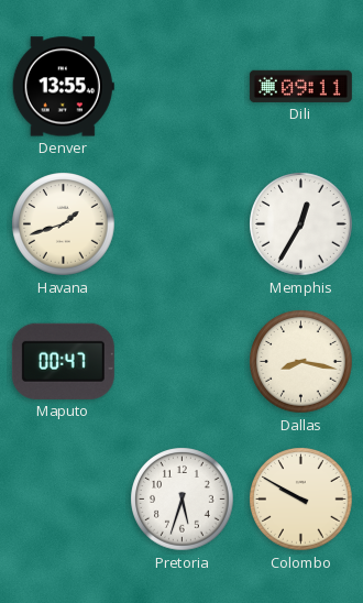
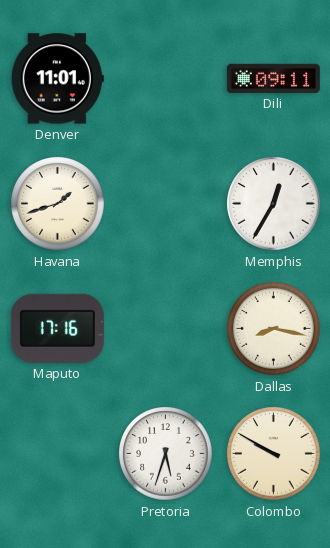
Denver: 13:55 -> 11:01
Maputo: 00:47 -> 17:16
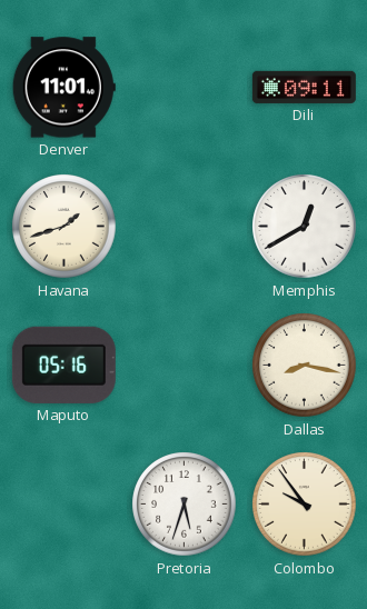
Memphis: 12:35 -> 12:40
Maputo: 17:16 -> 05:16
Colombo: 9:50 -> 9:54
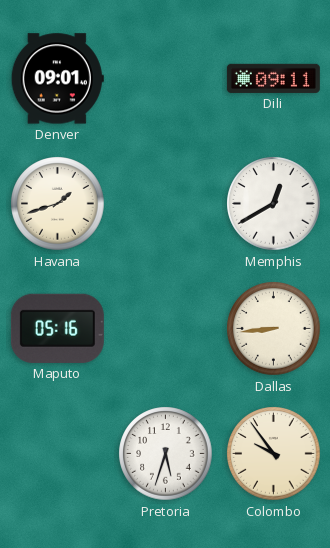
Denver: 11:01 -> 09:01
Dallas: 8:17 -> 8:44
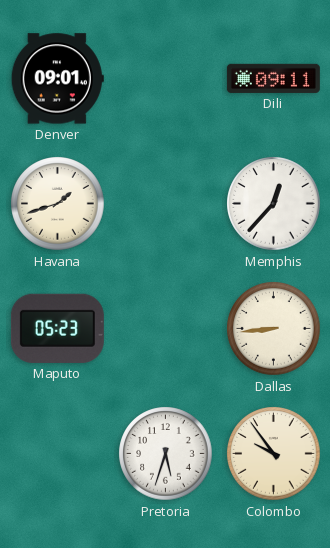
Memphis: 12:40 -> 12:37
Maputo: 05:16 -> 05:23
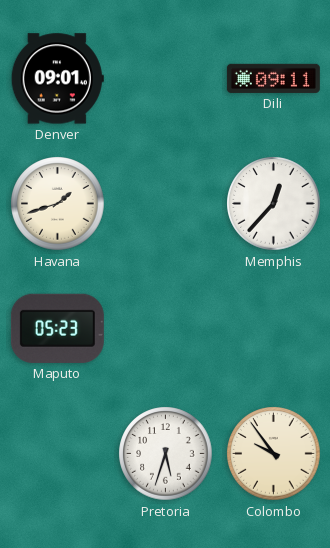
Dallas: 8:44 -> none
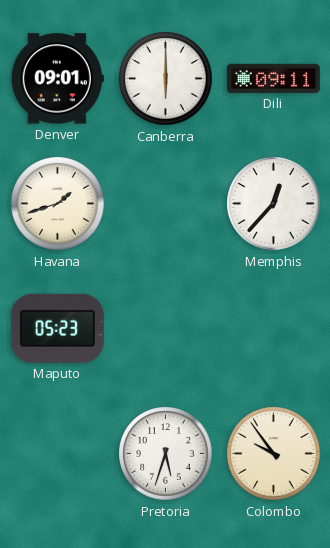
Canberra: none -> 6:00
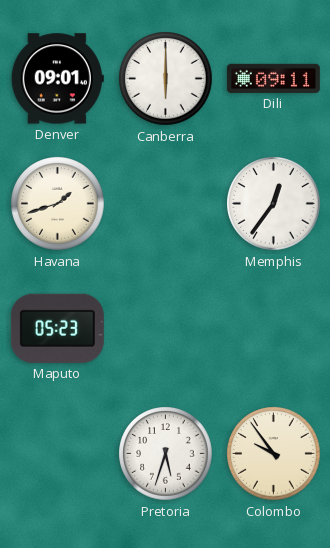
Memphis: 12:37 -> 12:36
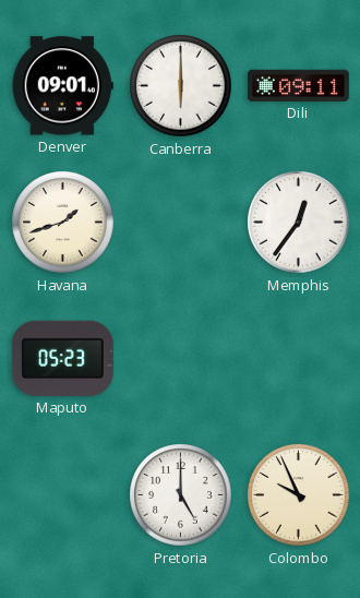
Pretoria: 5:33 -> 5:00
Colombo: 9:54 -> 9:56
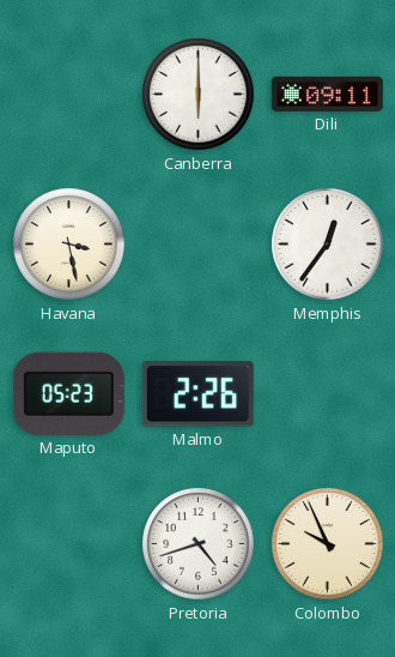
Denver: 09:01 -> none
Havana: 1:42 -> 3:28
Malmo: none -> 2:26
Pretoria: 5:00 -> 4:42
